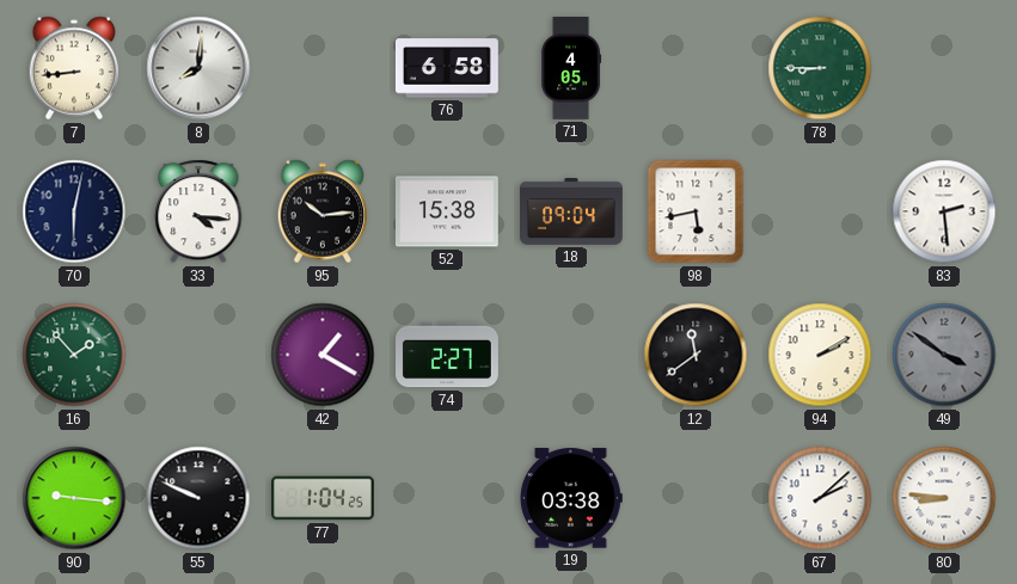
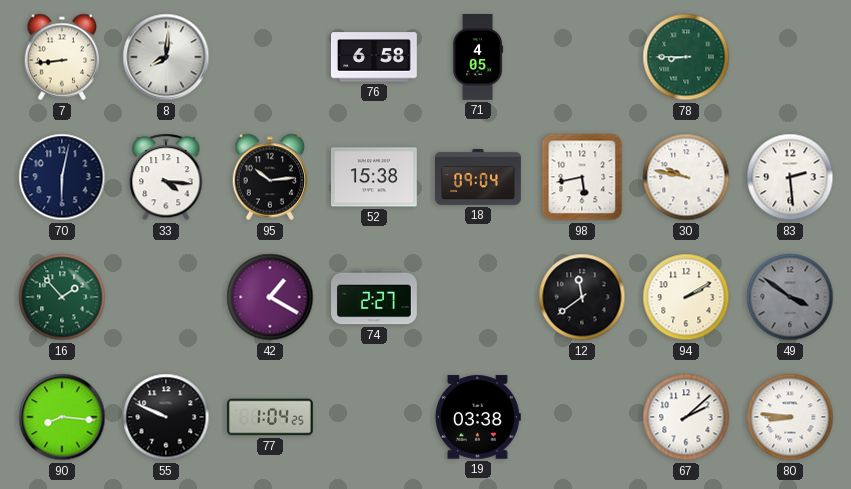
30: none -> 9:47
90: 9:16 -> 8:16
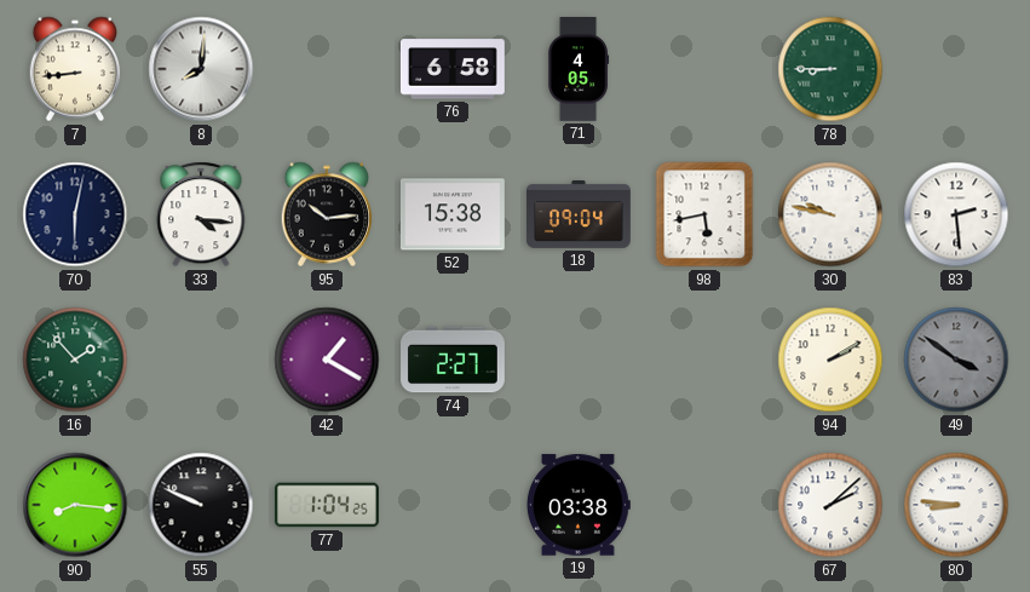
12: 11:39 -> none
